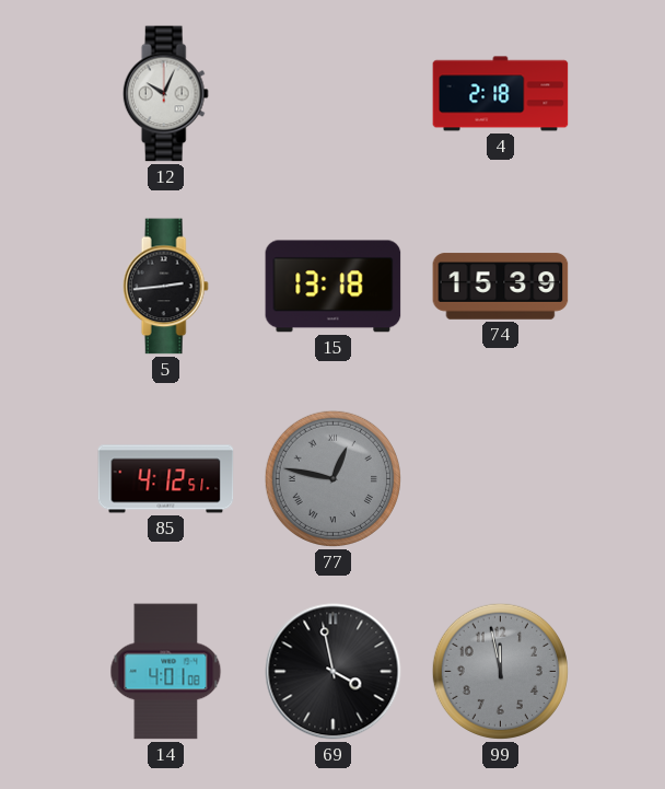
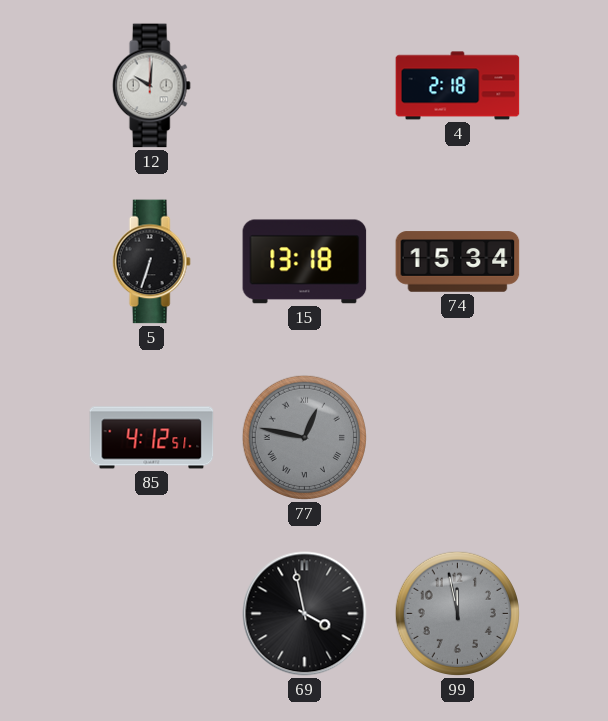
12: 10:04 -> 10:01
5: 2:44 -> 6:33
74: 15:39 -> 15:34
14: 4:01 -> none
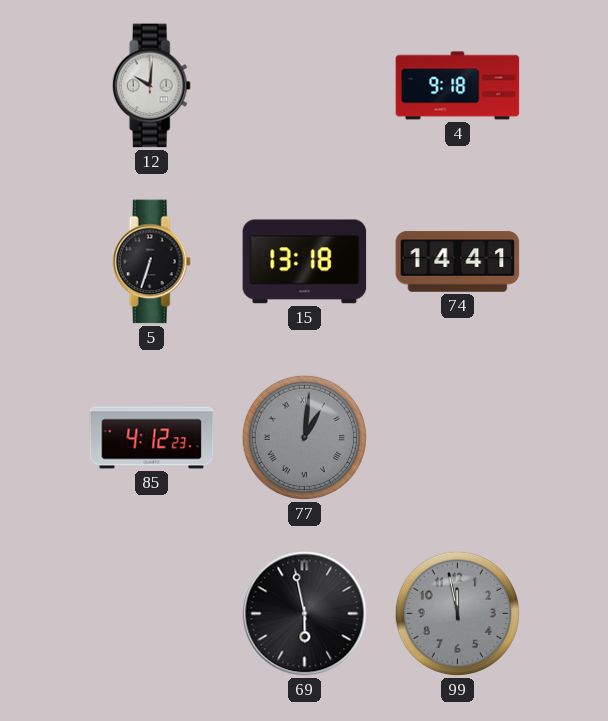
4: 2:18 -> 9:18
74: 15:34 -> 14:41
85: 4:12:51 -> 4:12:23
77: 12:47 -> 1:01
69: 3:58 -> 5:58
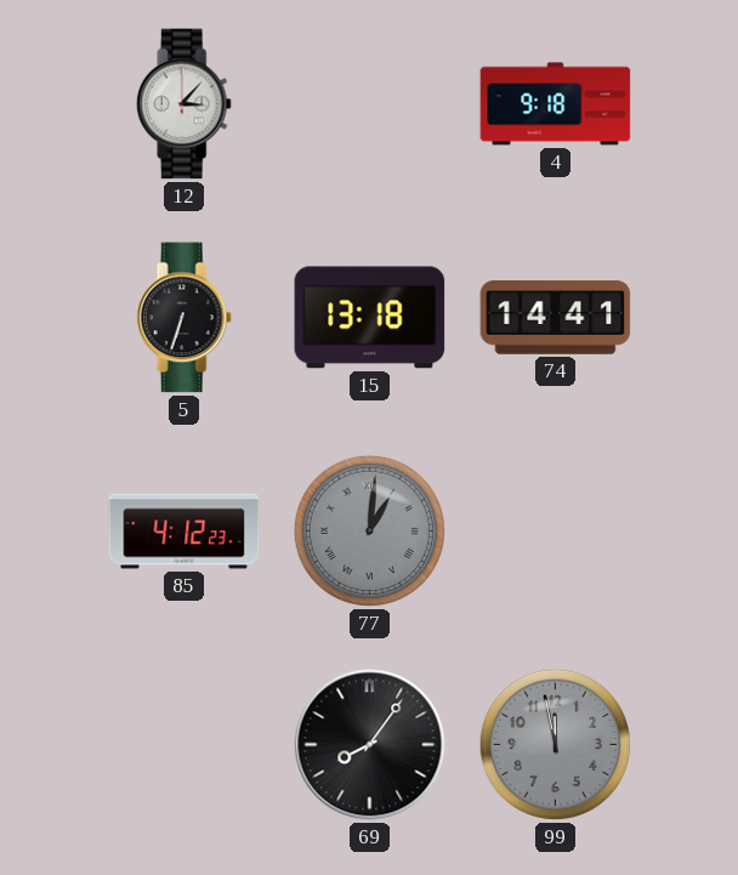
12: 10:01 -> 3:07
69: 5:58 -> 8:06
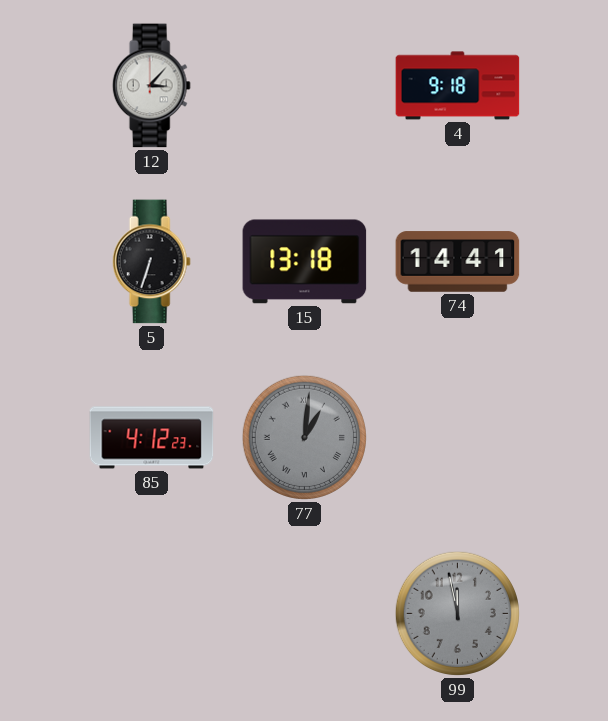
69: 8:06 -> none
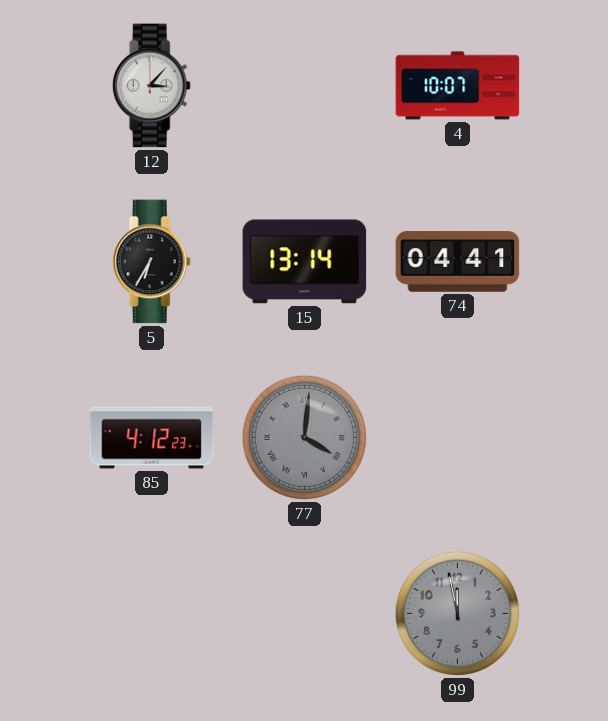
4: 9:18 -> 10:07
5: 6:33 -> 6:35
15: 13:18 -> 13:14
74: 14:41 -> 04:41
77: 1:01 -> 4:01
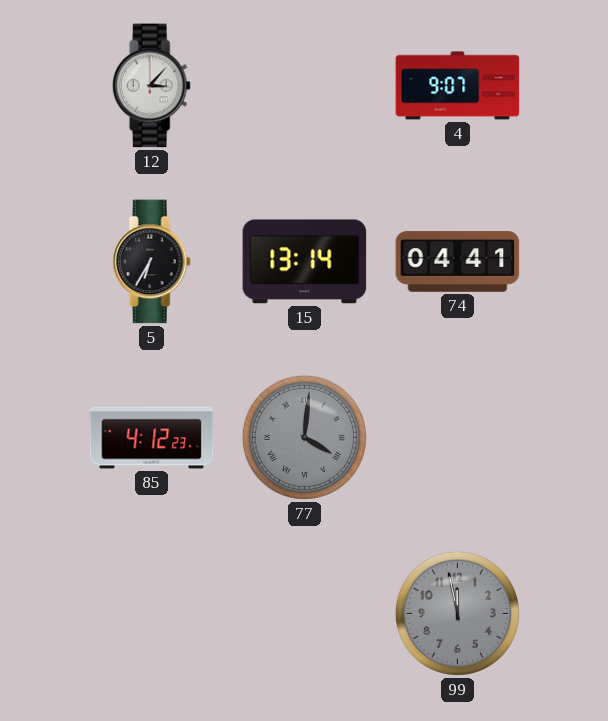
4: 10:07 -> 9:07
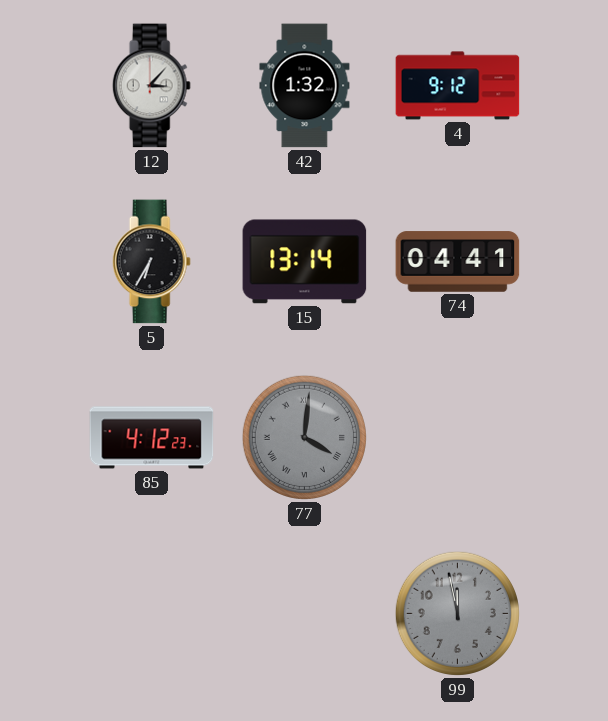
42: none -> 1:32
4: 9:07 -> 9:12
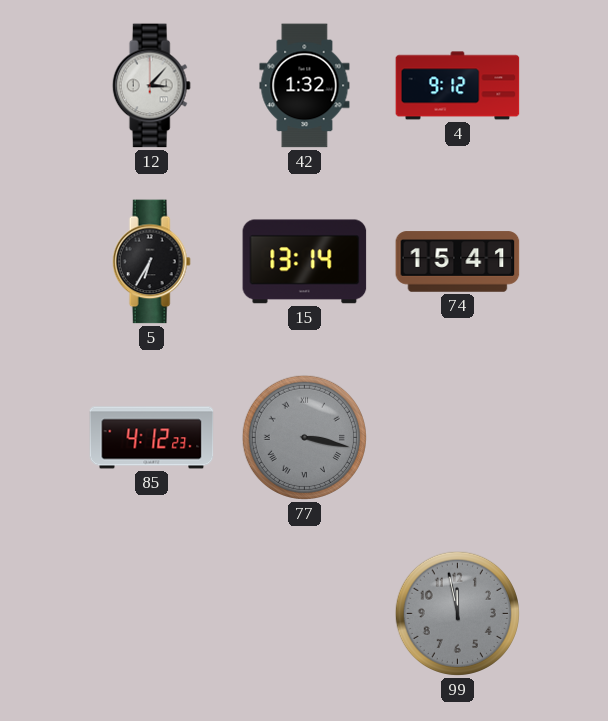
74: 04:41 -> 15:41
77: 4:01 -> 3:17
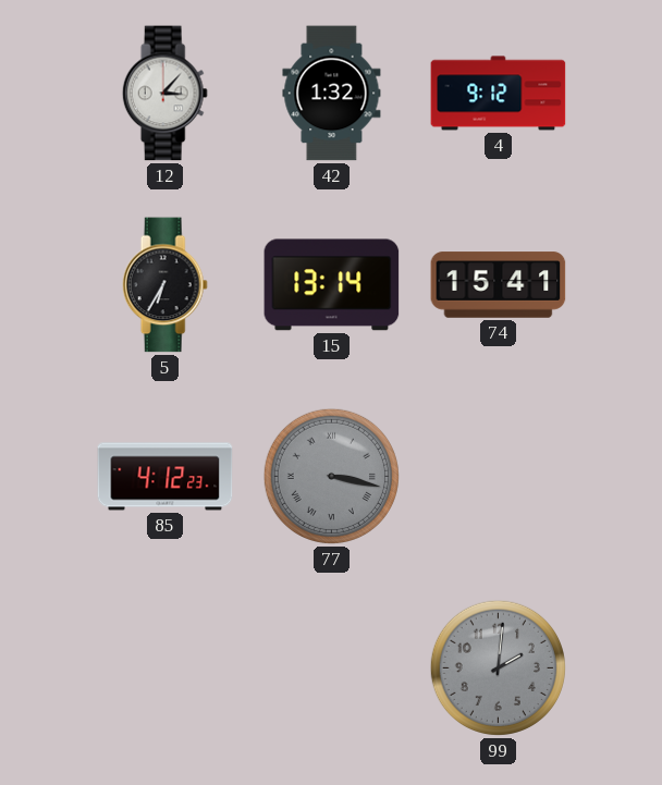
99: 11:58 -> 2:01
